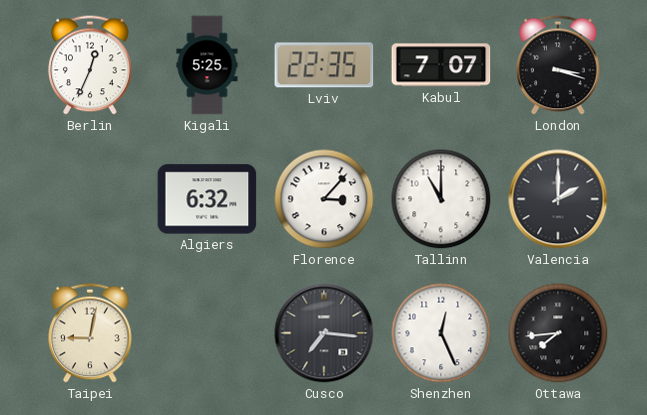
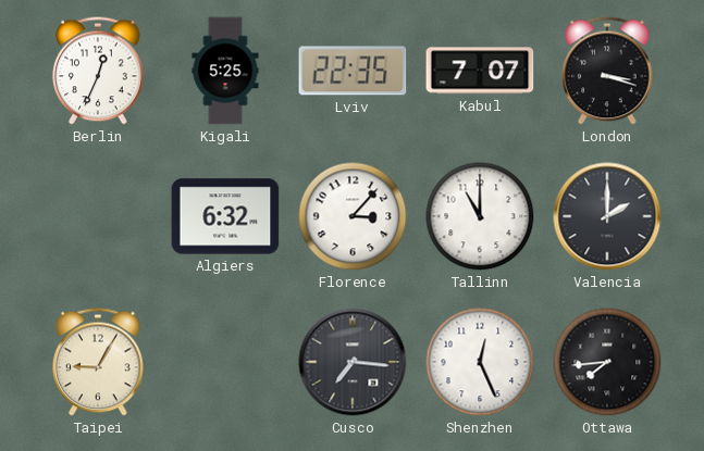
Taipei: 9:02 -> 9:05
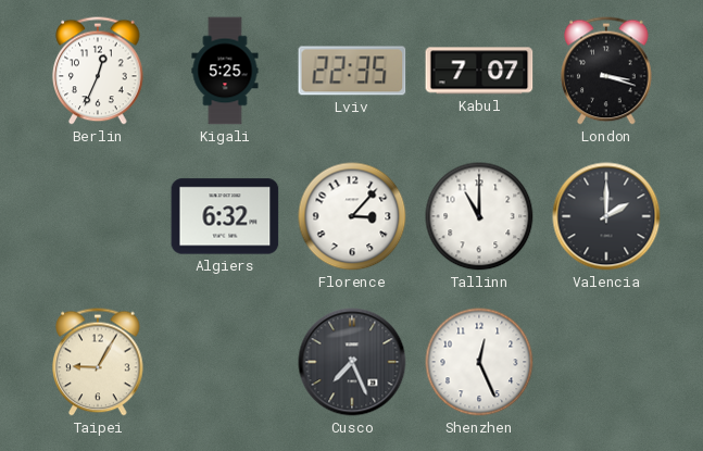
Cusco: 7:16 -> 7:26
Ottawa: 7:44 -> none
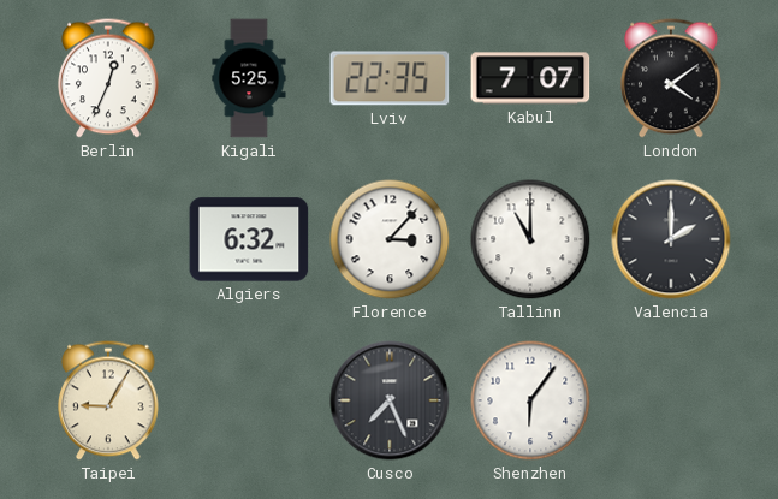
London: 3:18 -> 4:09
Shenzhen: 12:26 -> 6:06
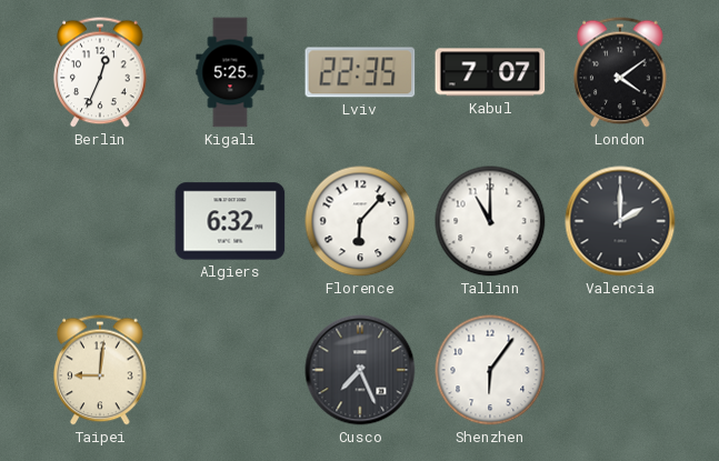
Florence: 3:07 -> 6:07
Taipei: 9:05 -> 9:01
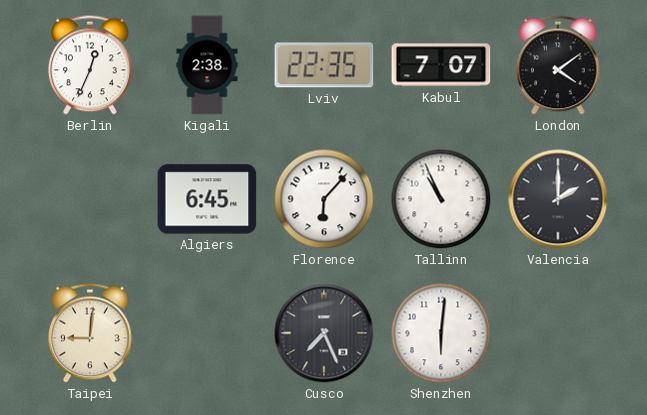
Kigali: 5:25 -> 2:38
Algiers: 6:32 -> 6:45
Tallinn: 11:00 -> 10:56
Shenzhen: 6:06 -> 6:01
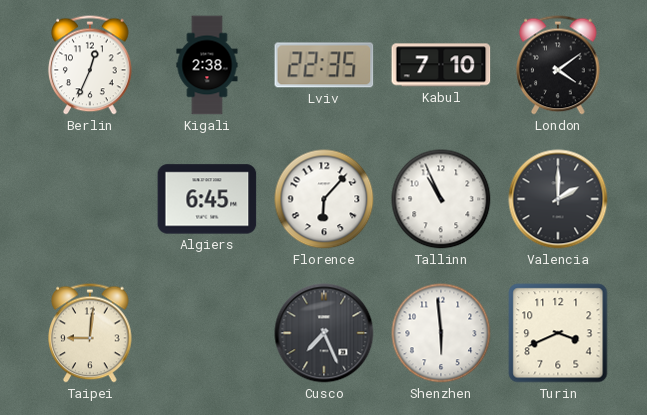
Kabul: 7:07 -> 7:10
Shenzhen: 6:01 -> 5:59
Turin: none -> 3:41
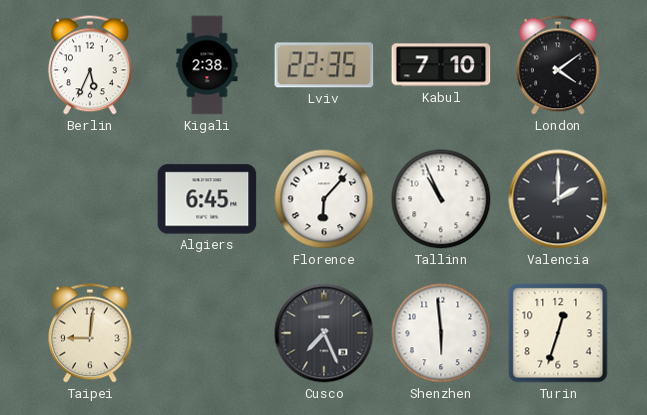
Berlin: 12:34 -> 5:34
Turin: 3:41 -> 12:33
